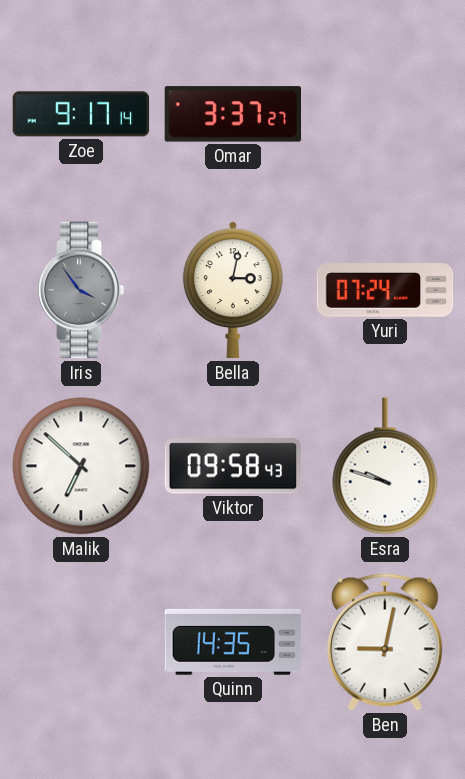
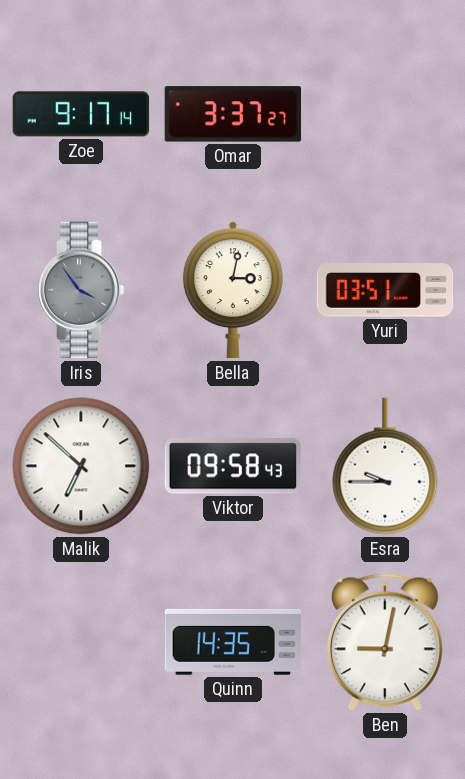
Yuri: 07:24 -> 03:51
Esra: 9:48 -> 9:45
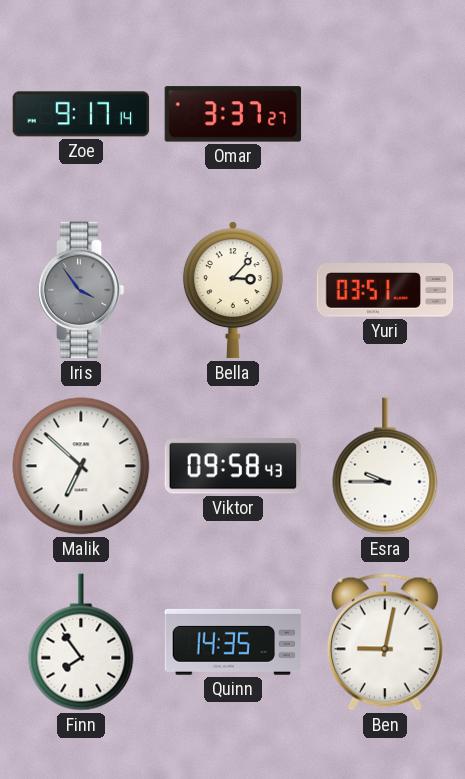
Bella: 3:02 -> 3:07
Finn: none -> 7:54
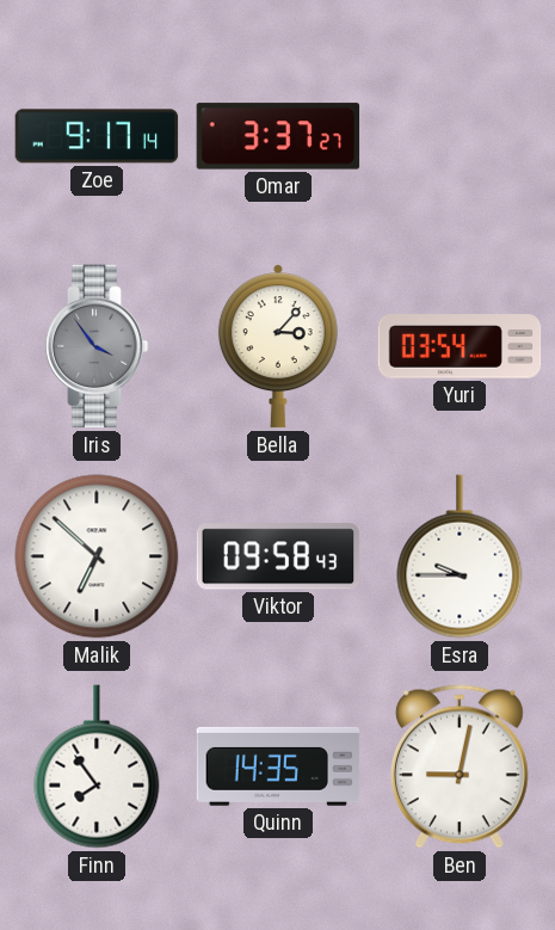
Yuri: 03:51 -> 03:54
